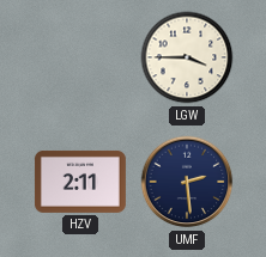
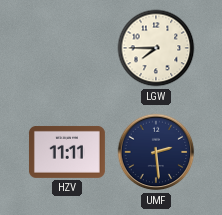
LGW: 3:45 -> 7:45
HZV: 2:11 -> 11:11
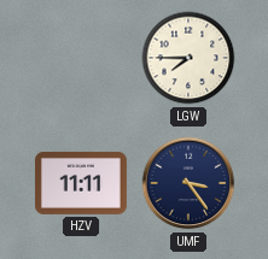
UMF: 2:29 -> 3:24
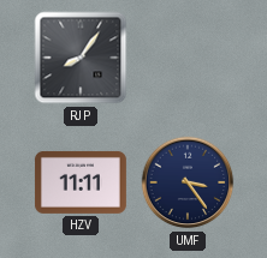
RJP: none -> 8:06
LGW: 7:45 -> none
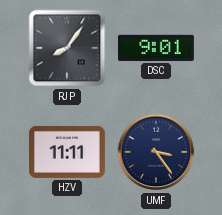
DSC: none -> 9:01
